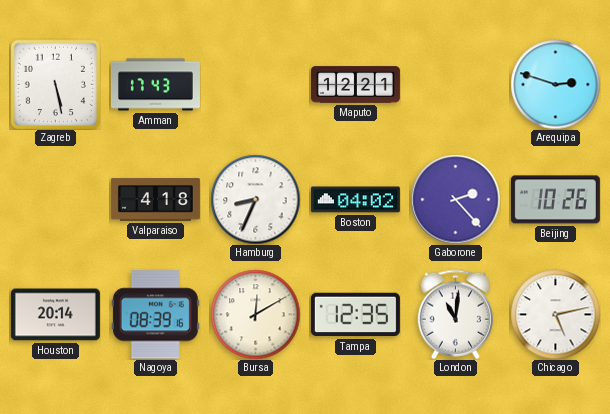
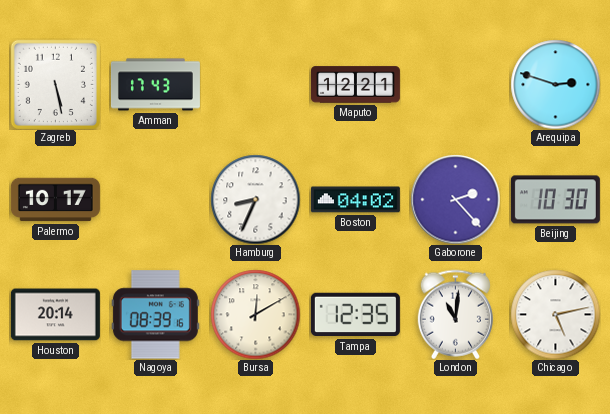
Palermo: none -> 10:17
Valparaiso: 4:18 -> none
Beijing: 10:26 -> 10:30
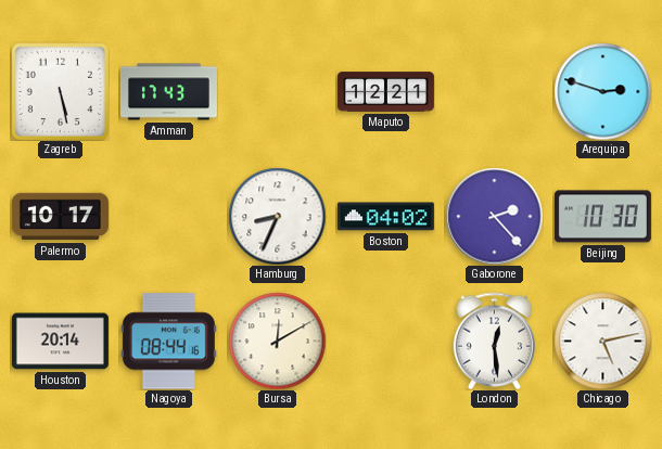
Nagoya: 08:39 -> 08:44
Tampa: 12:35 -> none
London: 11:01 -> 12:29
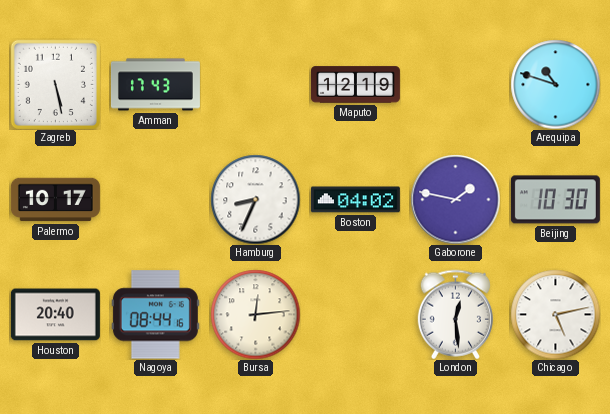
Maputo: 12:21 -> 12:19
Arequipa: 2:48 -> 10:48
Gaborone: 2:23 -> 1:47
Houston: 20:14 -> 20:40
Bursa: 12:10 -> 12:14
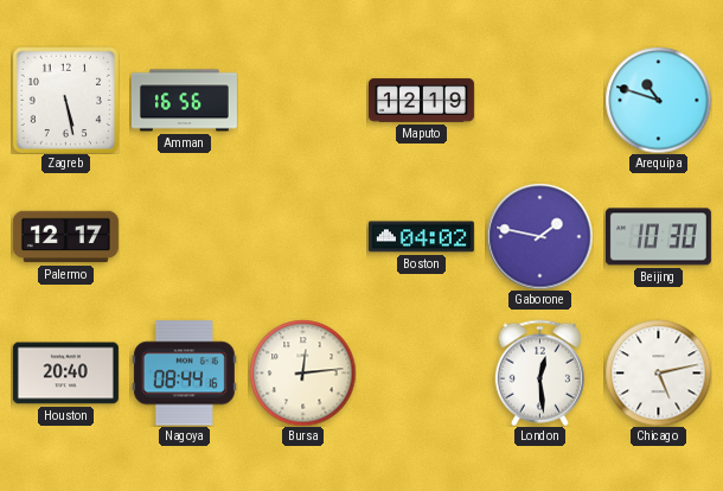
Amman: 17:43 -> 16:56
Palermo: 10:17 -> 12:17
Hamburg: 8:34 -> none
